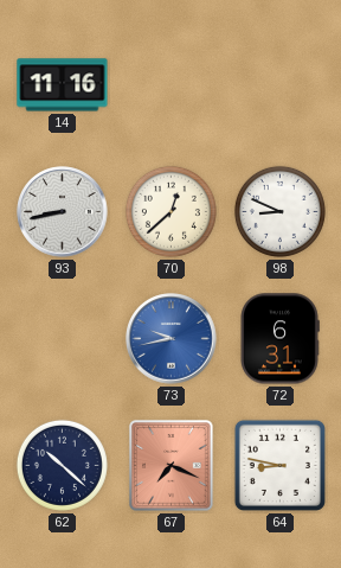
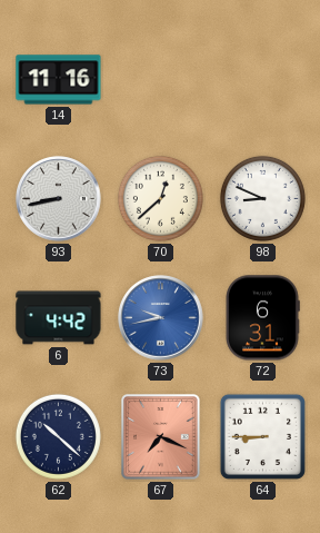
6: none -> 4:42
64: 8:47 -> 8:45
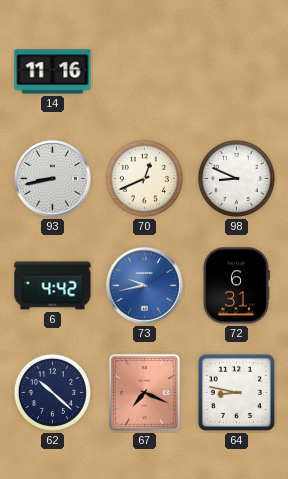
70: 12:38 -> 12:41
64: 8:45 -> 8:47
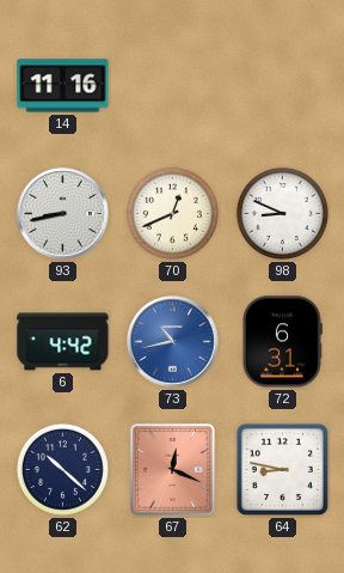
73: 9:43 -> 10:43
67: 7:19 -> 12:19
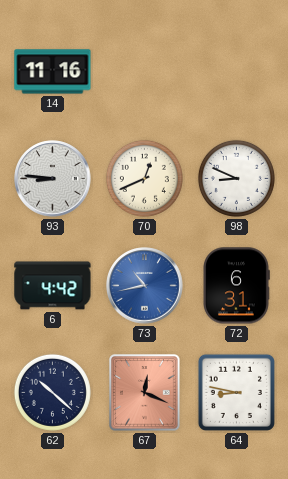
93: 8:43 -> 8:46
